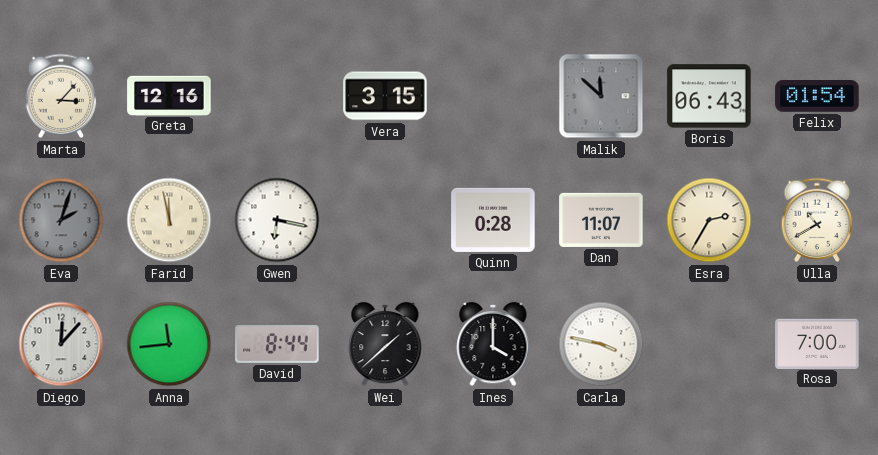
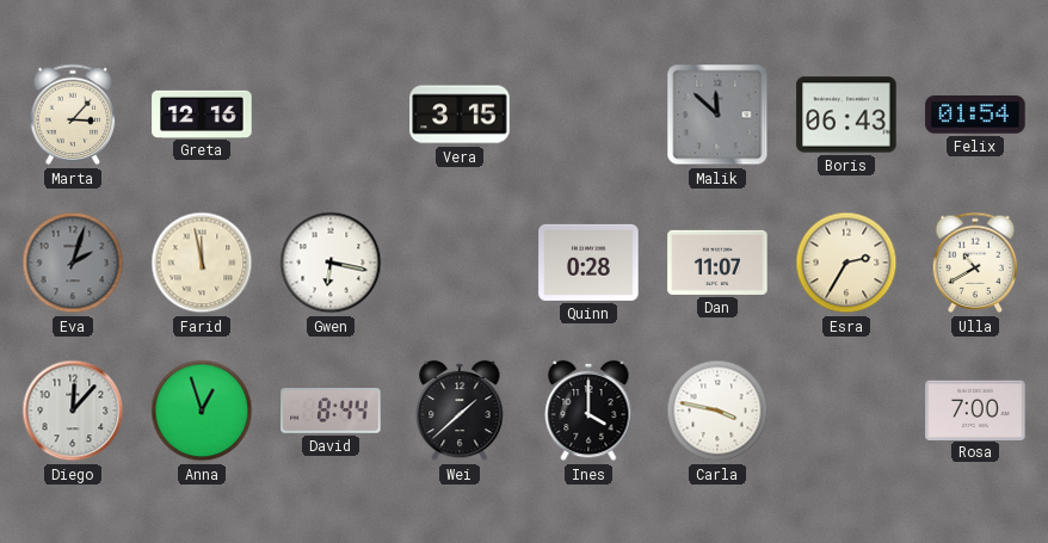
Anna: 11:44 -> 12:57
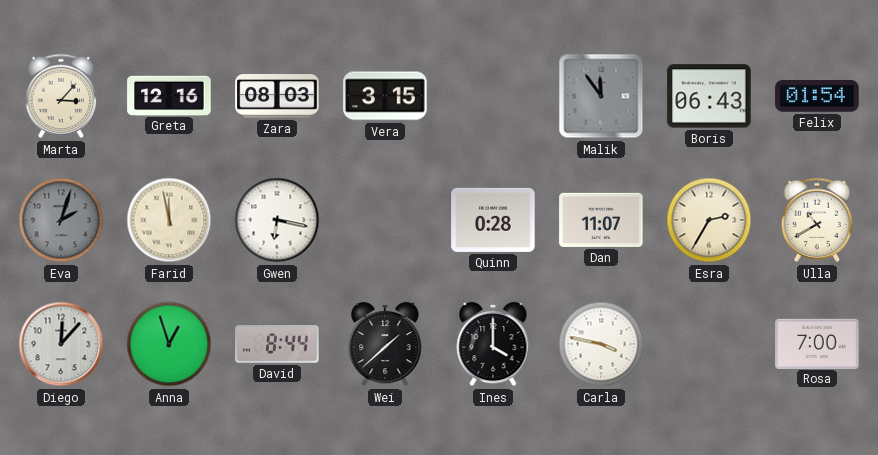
Zara: none -> 08:03
Malik: 11:52 -> 11:54
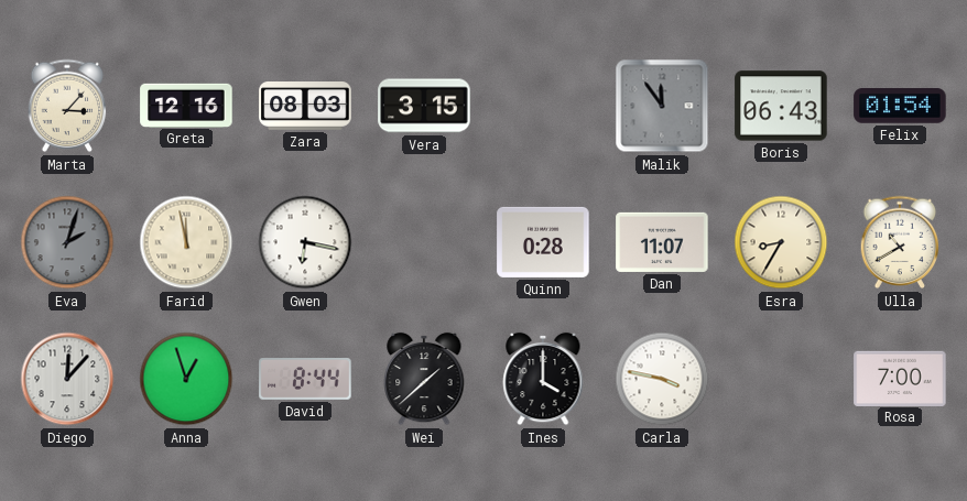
Esra: 2:35 -> 8:35
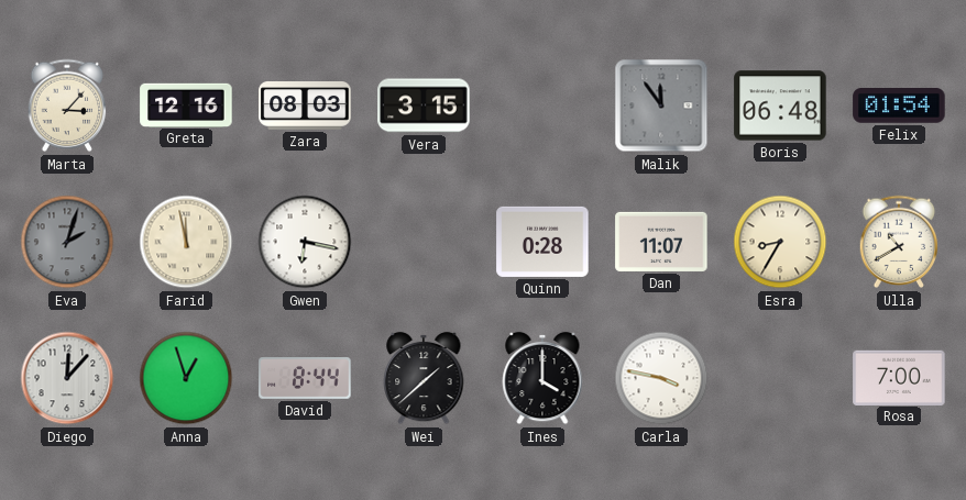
Boris: 06:43 -> 06:48
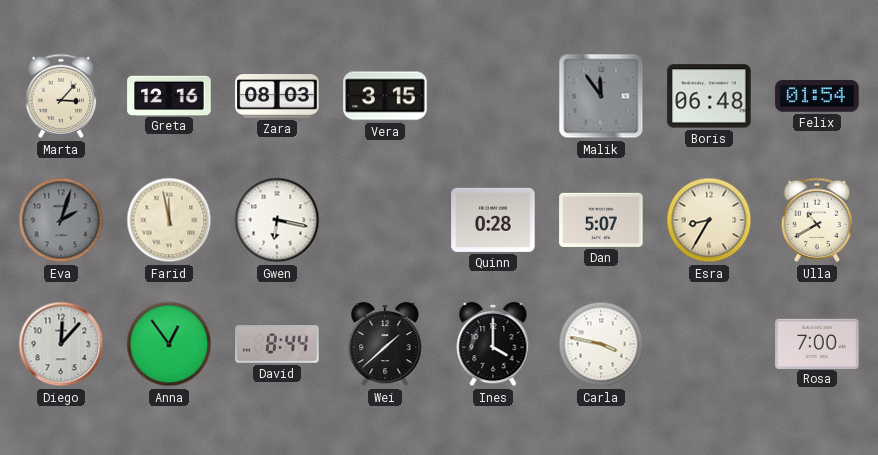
Dan: 11:07 -> 5:07
Anna: 12:57 -> 12:54
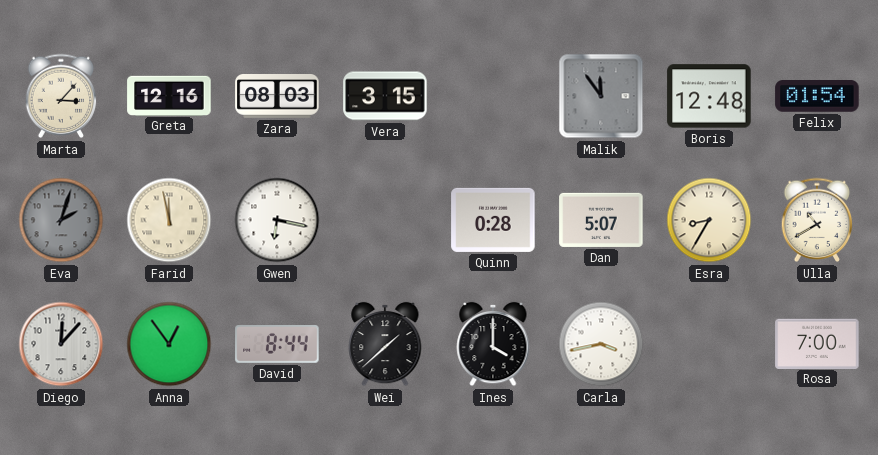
Boris: 06:48 -> 12:48
Carla: 3:47 -> 3:43
